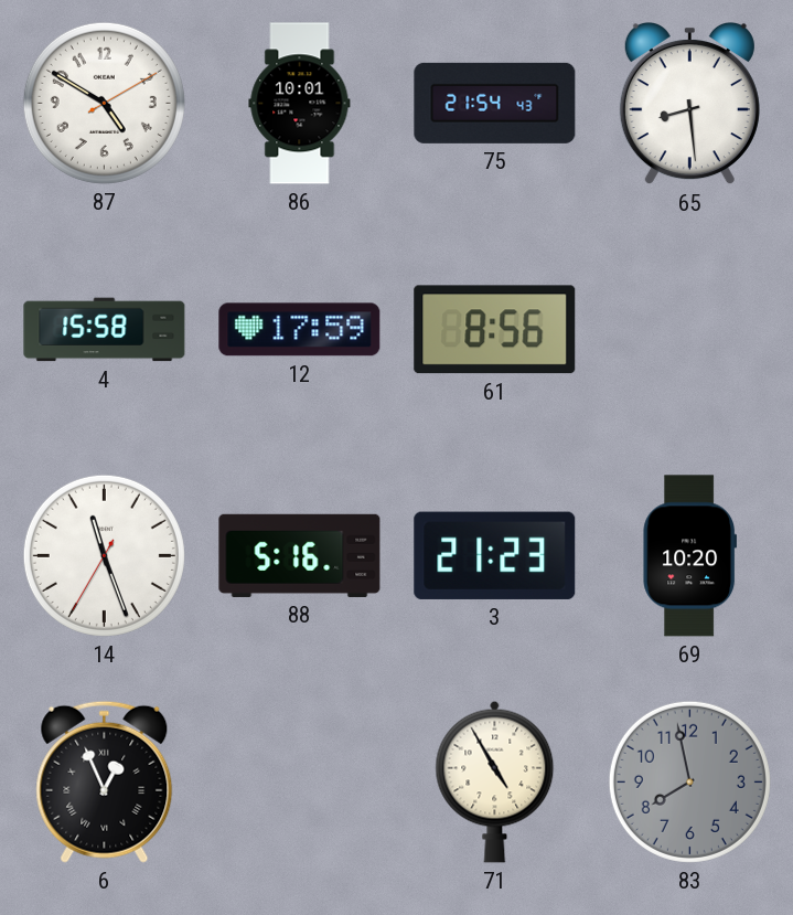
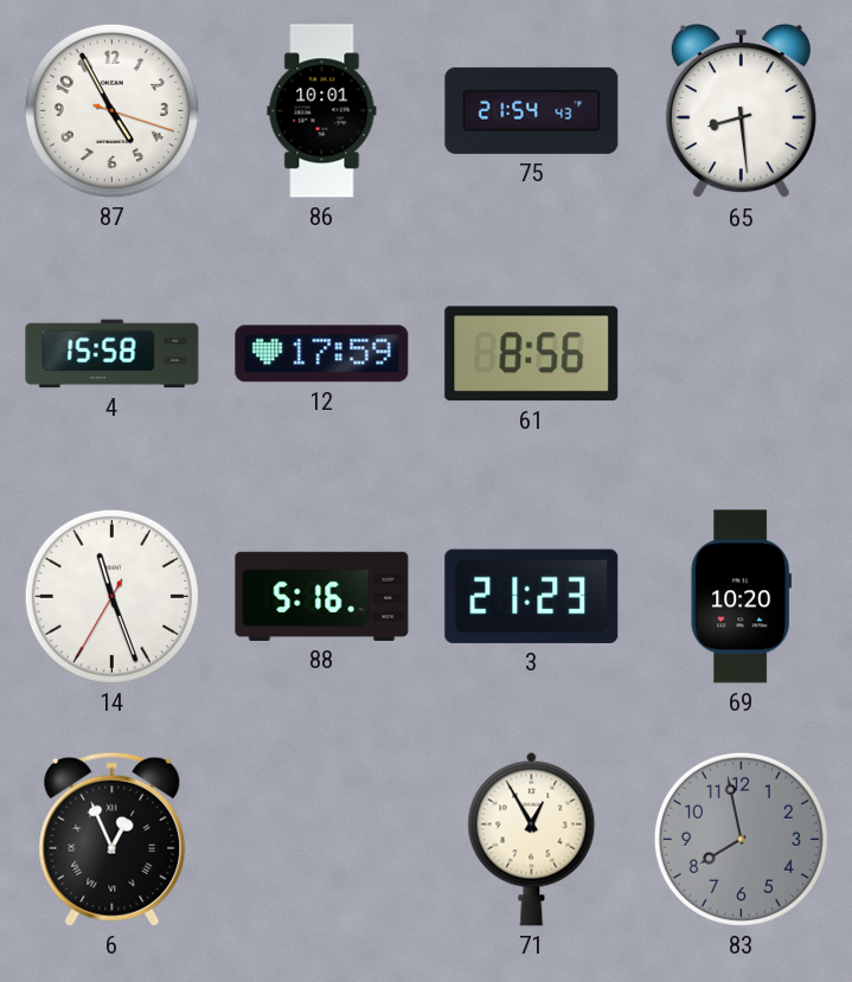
87: 4:50 -> 4:55
71: 4:55 -> 12:55
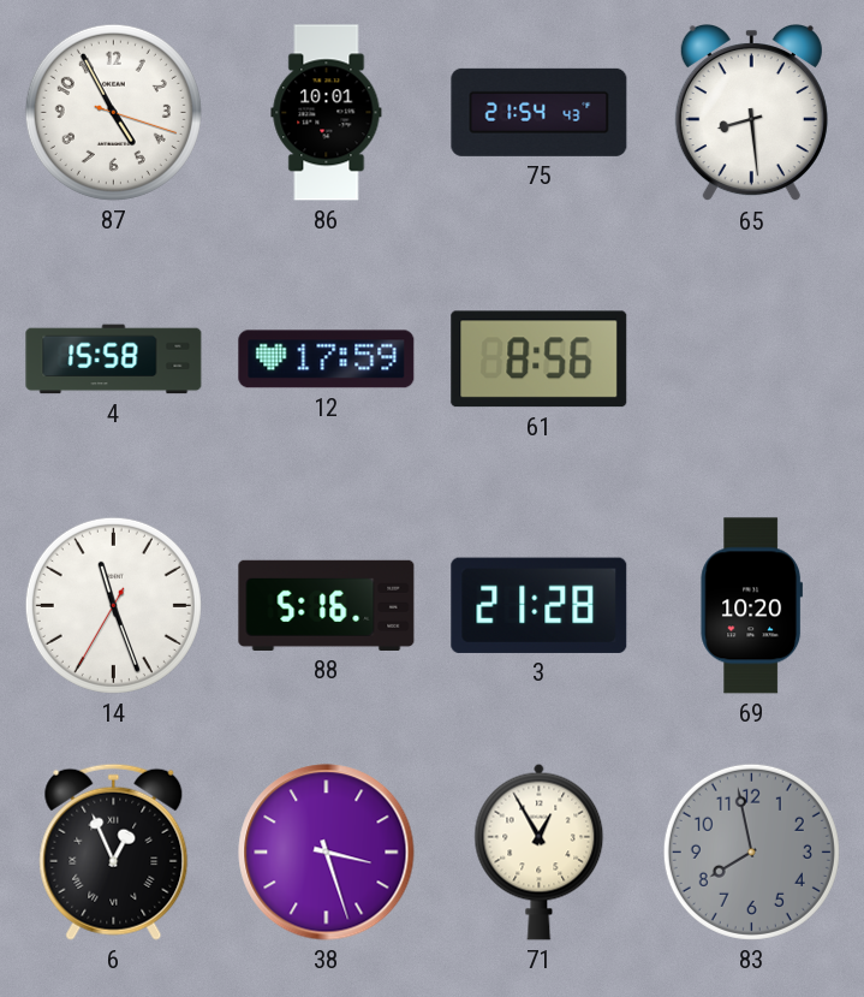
3: 21:23 -> 21:28
38: none -> 3:27
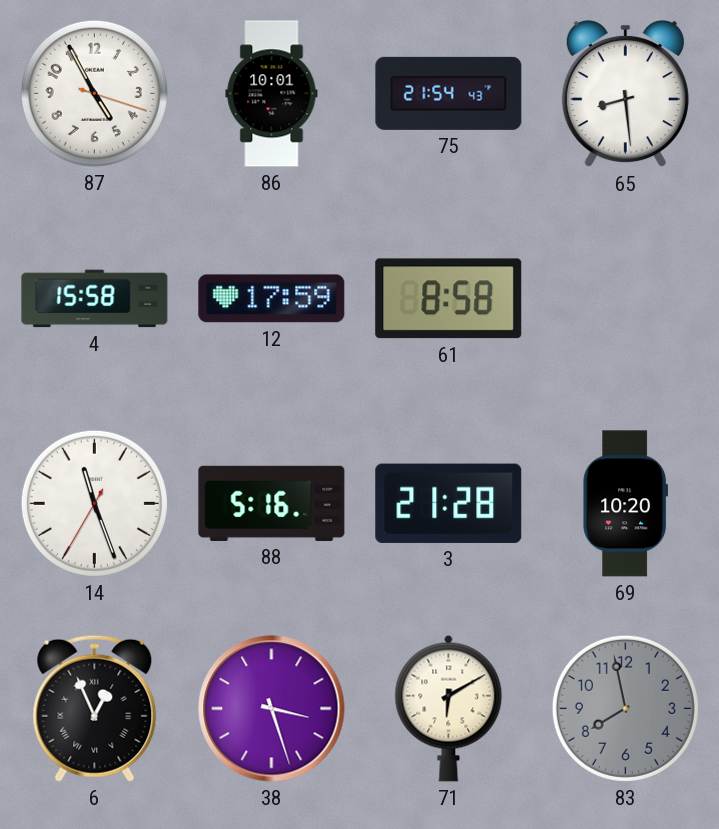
61: 8:56 -> 8:58
71: 12:55 -> 6:10
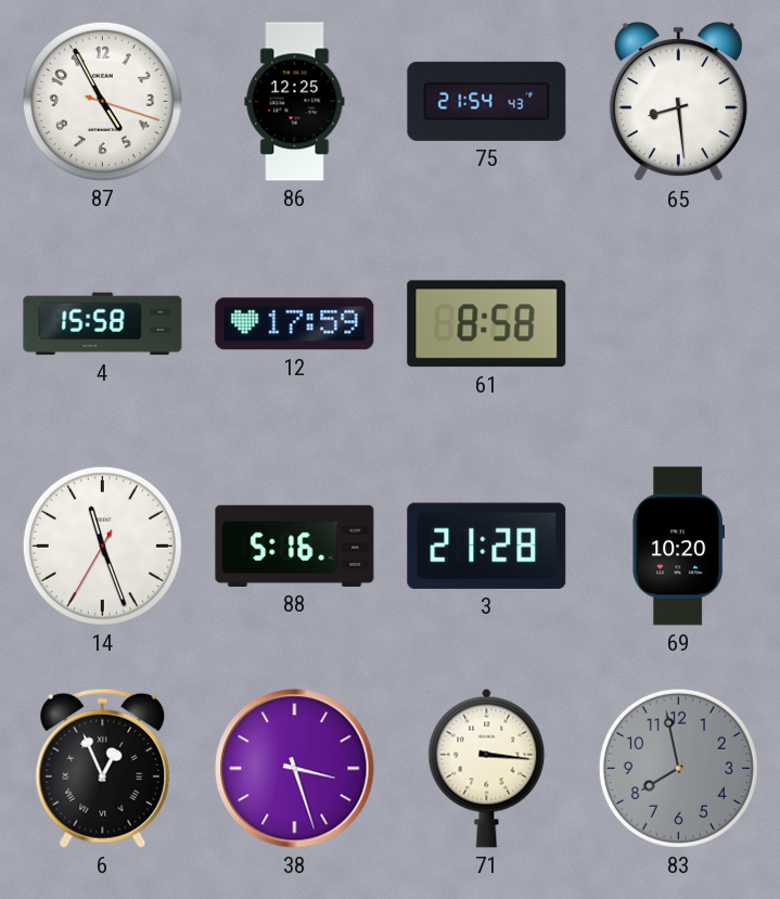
86: 10:01 -> 12:25
71: 6:10 -> 3:16
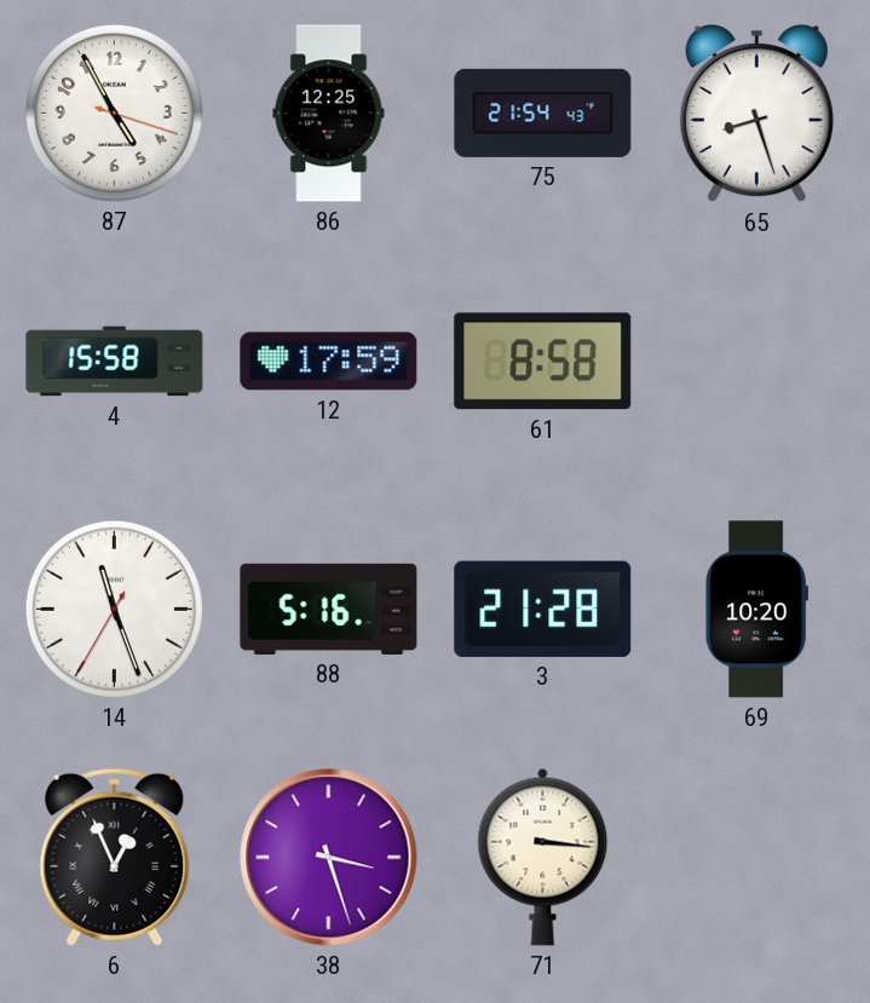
65: 8:29 -> 8:27
83: 7:58 -> none
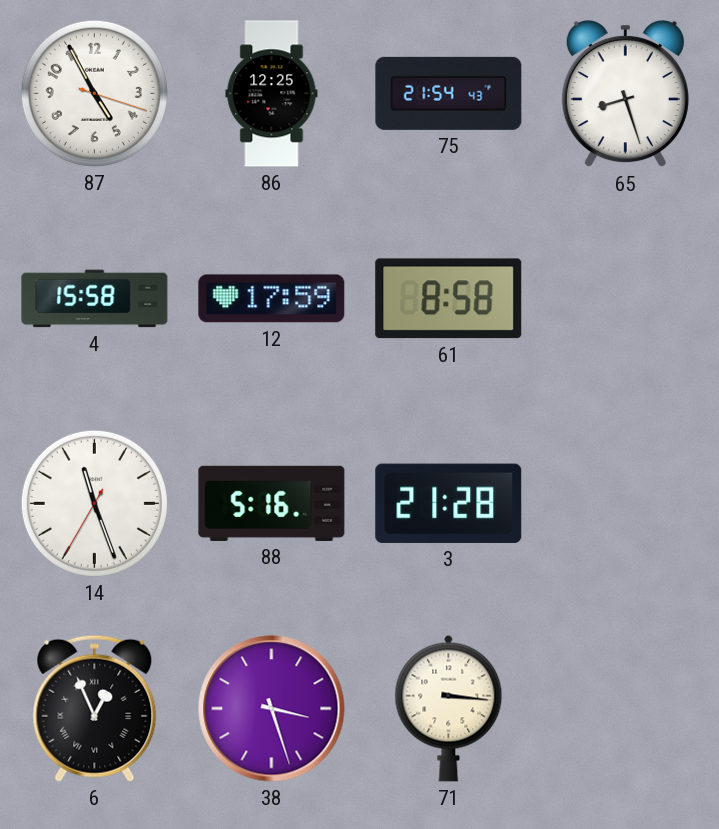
69: 10:20 -> none
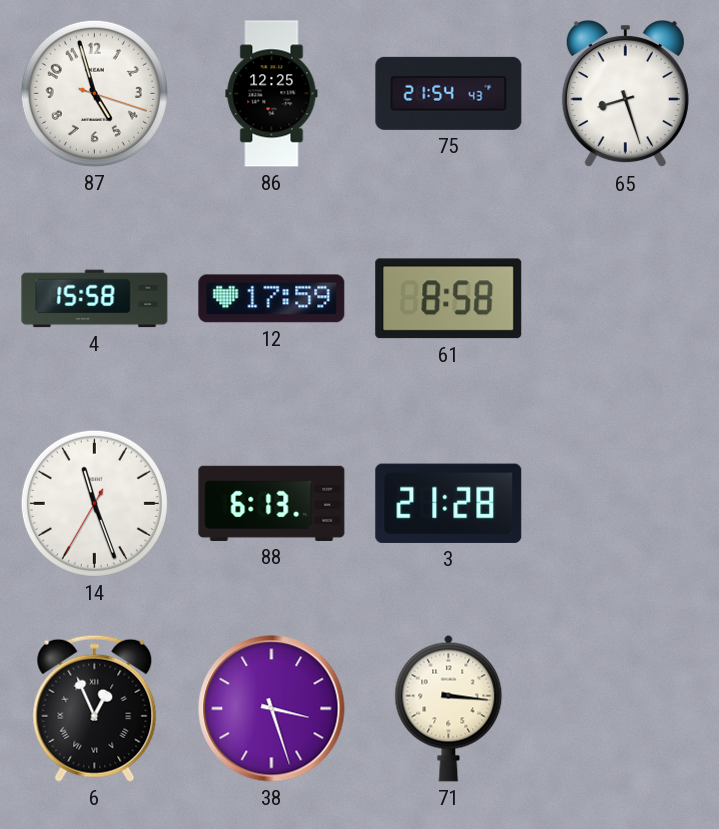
87: 4:55 -> 4:57
88: 5:16 -> 6:13
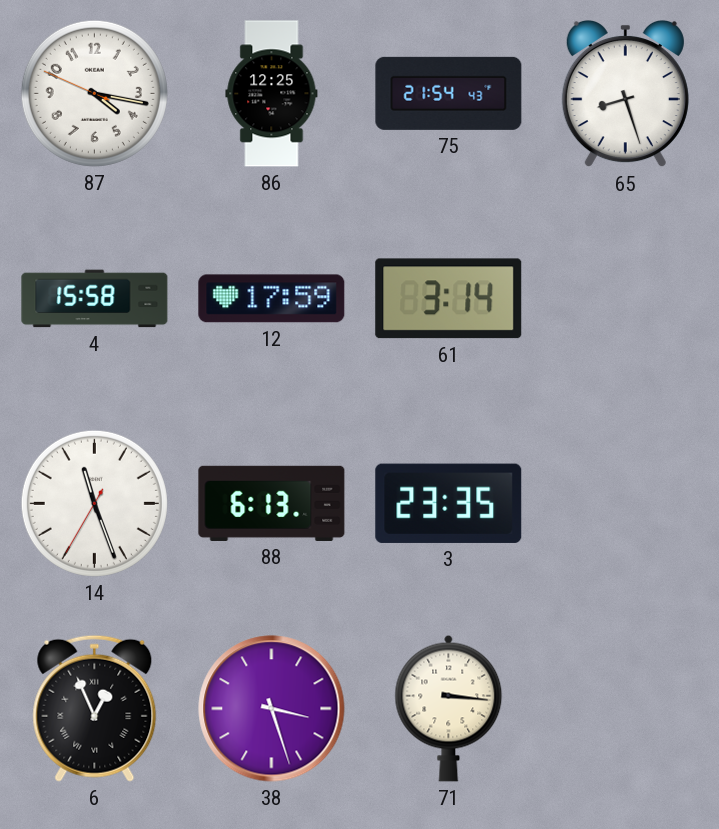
87: 4:57 -> 4:16
61: 8:58 -> 3:14
3: 21:28 -> 23:35
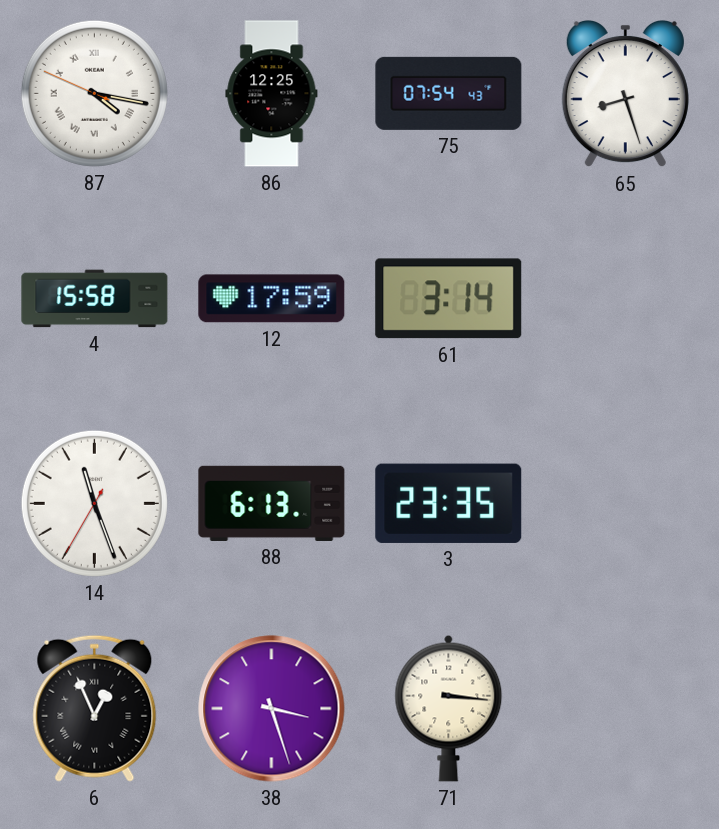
87 numerals: Arabic -> Roman
75: 21:54 -> 07:54
